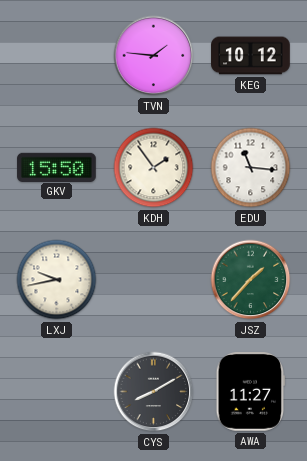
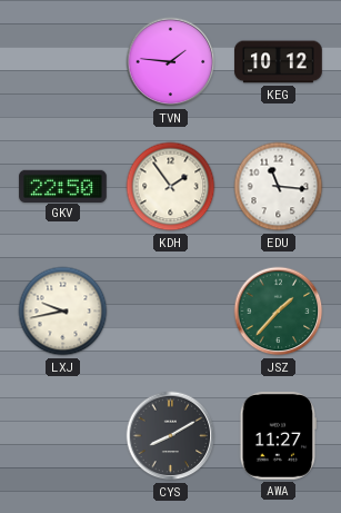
GKV: 15:50 -> 22:50
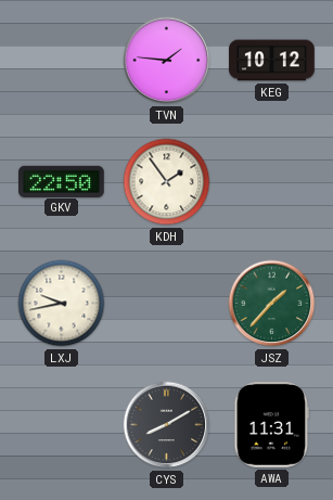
EDU: 11:16 -> none
AWA: 11:27 -> 11:31
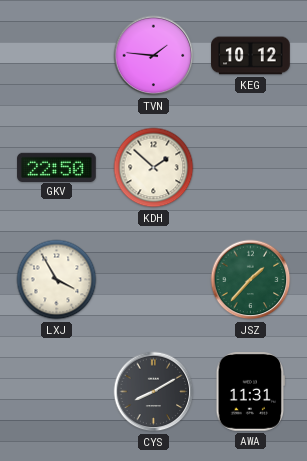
KDH: 1:54 -> 1:52
LXJ: 9:43 -> 3:55
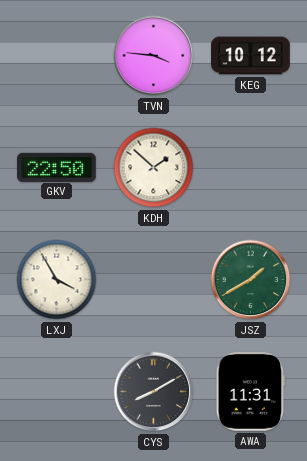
TVN: 1:46 -> 3:46
JSZ: 1:37 -> 1:40
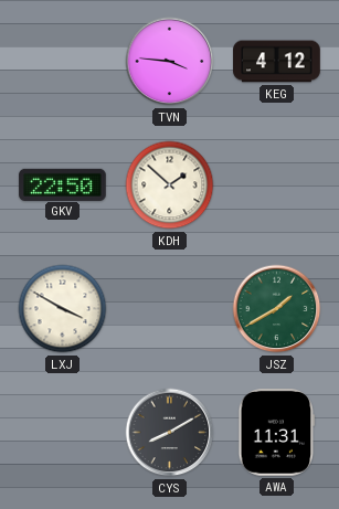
KEG: 10:12 -> 4:12
LXJ: 3:55 -> 3:50
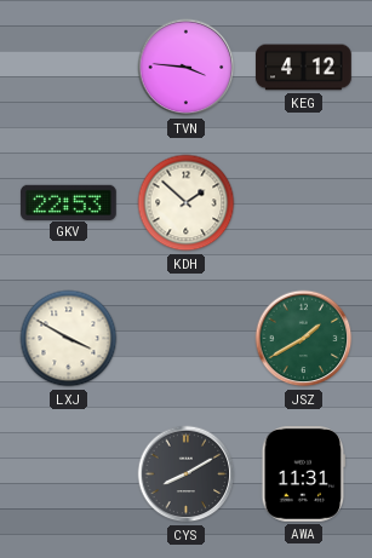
GKV: 22:50 -> 22:53
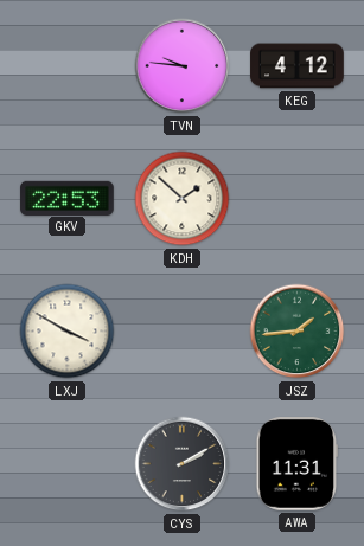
TVN: 3:46 -> 9:46
JSZ: 1:40 -> 1:44
CYS: 8:10 -> 2:10
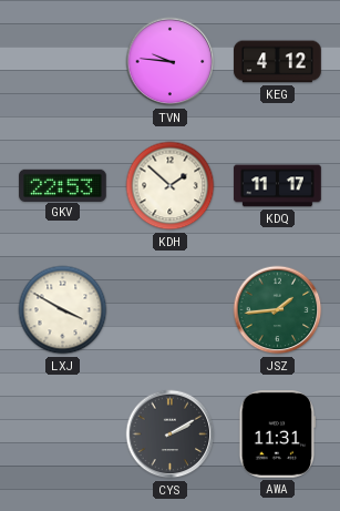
KDQ: none -> 11:17
